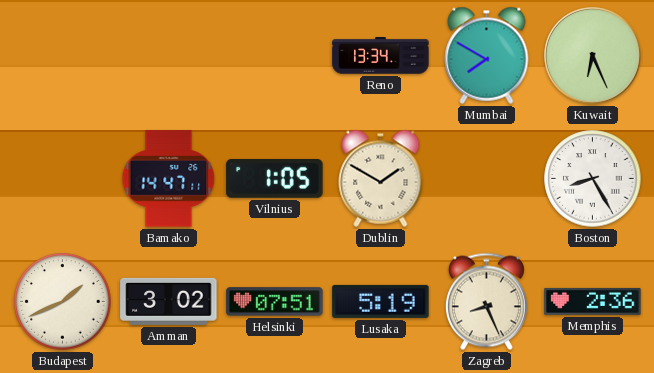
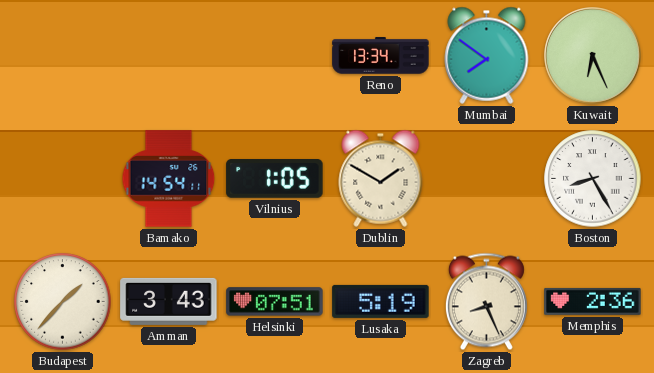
Mumbai: 7:50 -> 7:51
Bamako: 14:47 -> 14:54
Budapest: 1:41 -> 1:37
Amman: 3:02 -> 3:43
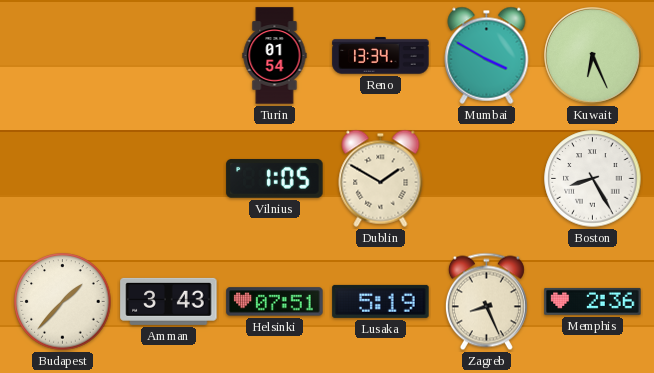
Turin: none -> 01:54
Mumbai: 7:51 -> 3:50
Bamako: 14:54 -> none
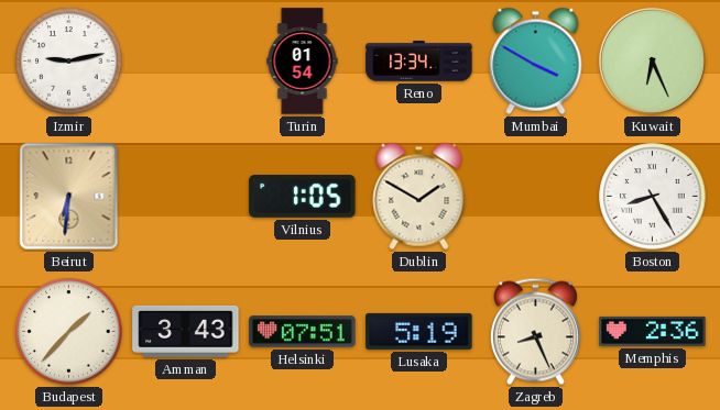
Izmir: none -> 9:13
Beirut: none -> 6:31
